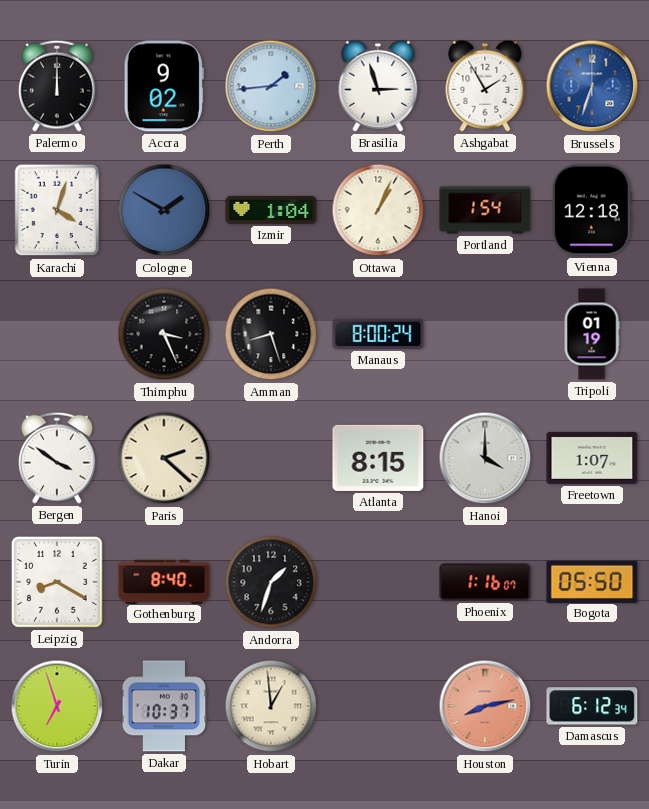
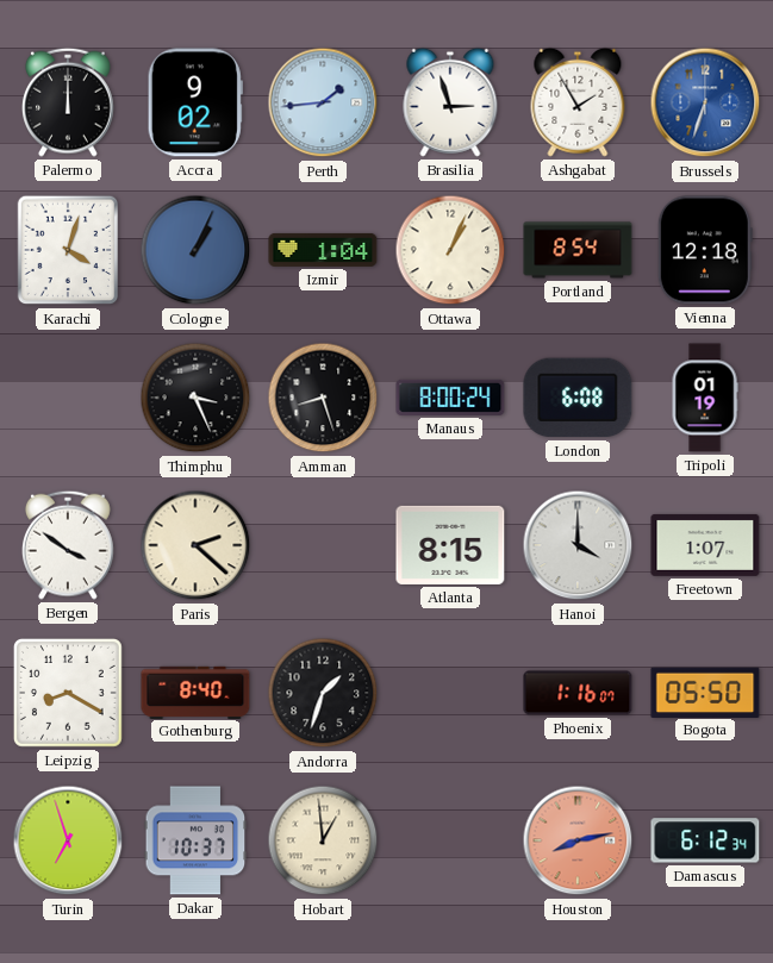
Cologne: 1:50 -> 1:04
Portland: 1:54 -> 8:54
London: none -> 6:08
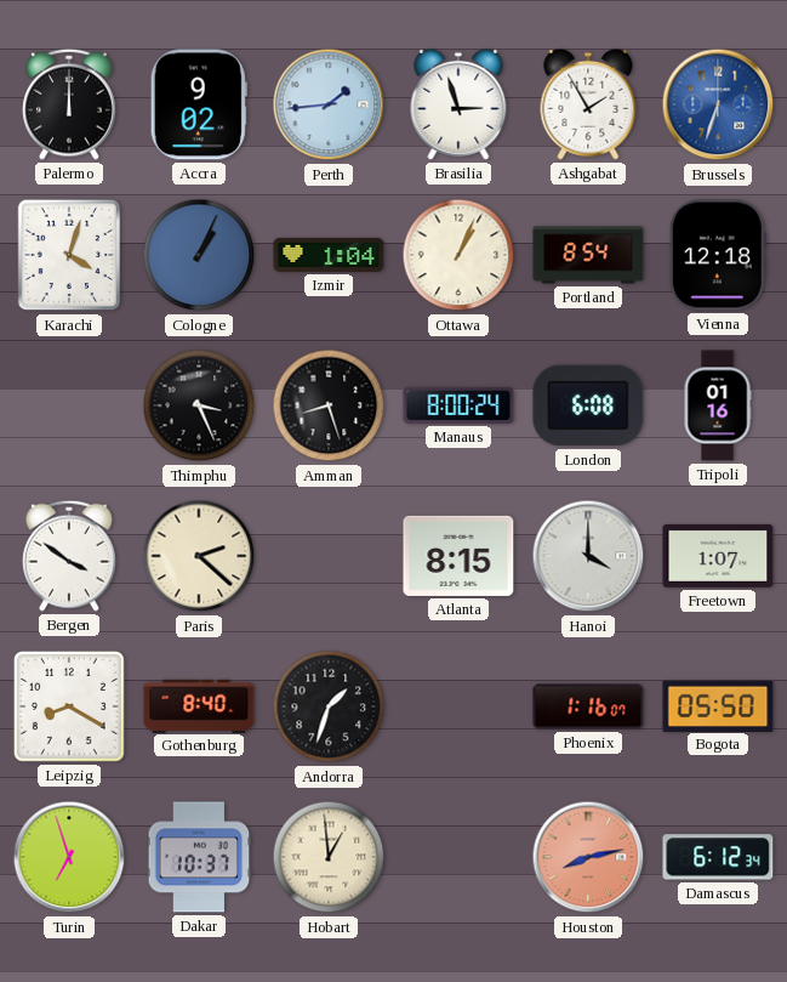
Tripoli: 01:19 -> 01:16
